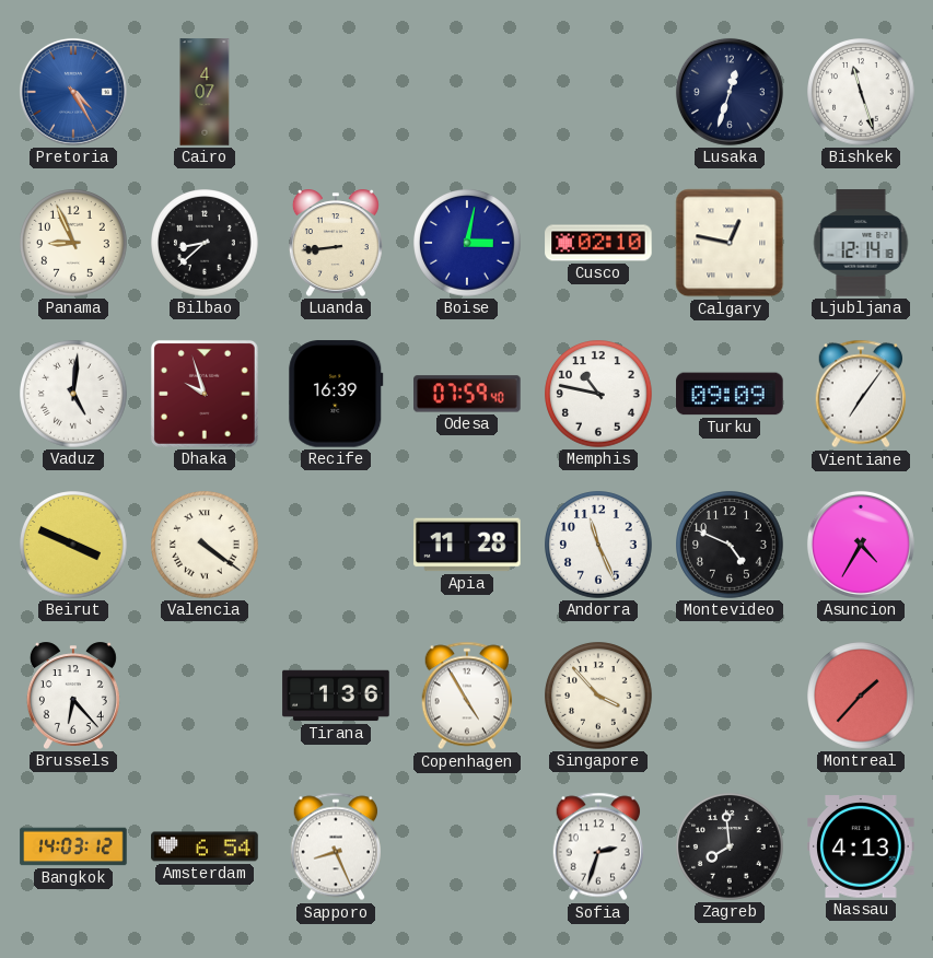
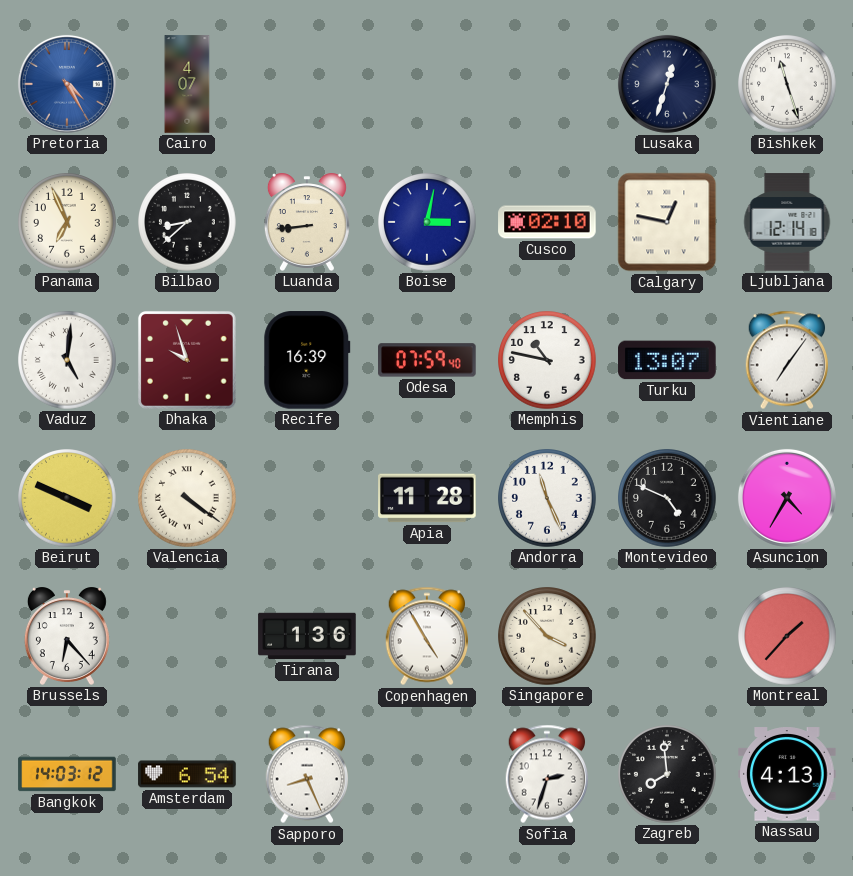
Panama: 8:56 -> 6:56
Turku: 09:09 -> 13:07
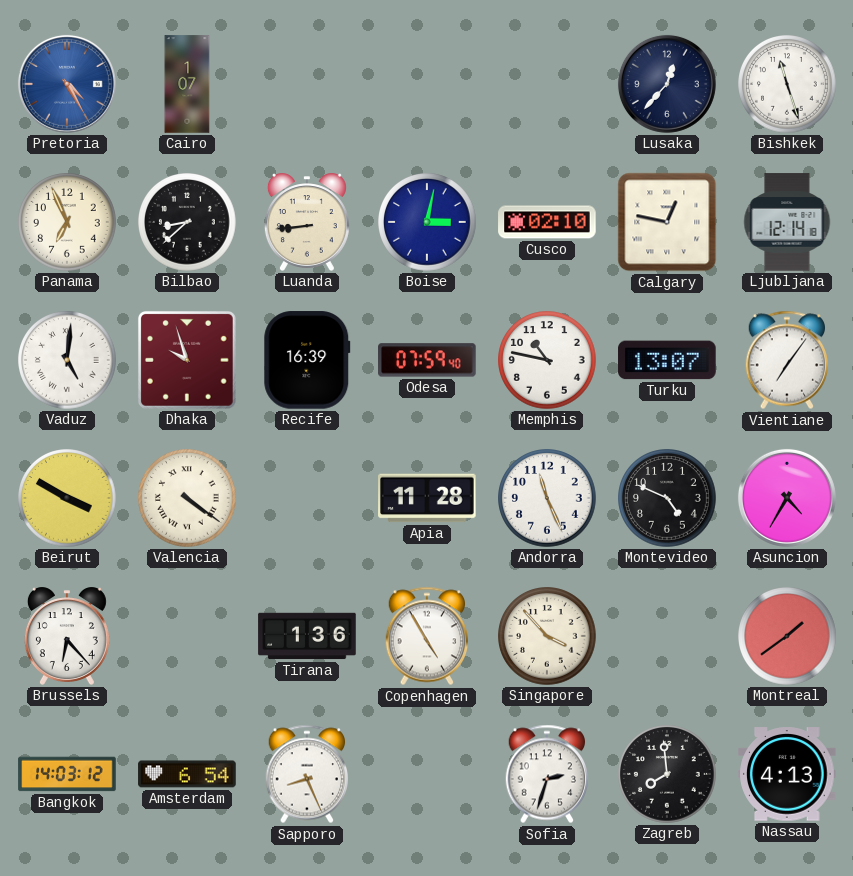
Cairo: 4:07 -> 1:07
Lusaka: 12:33 -> 12:37
Beirut: 3:49 -> 3:50
Montreal: 1:37 -> 1:39
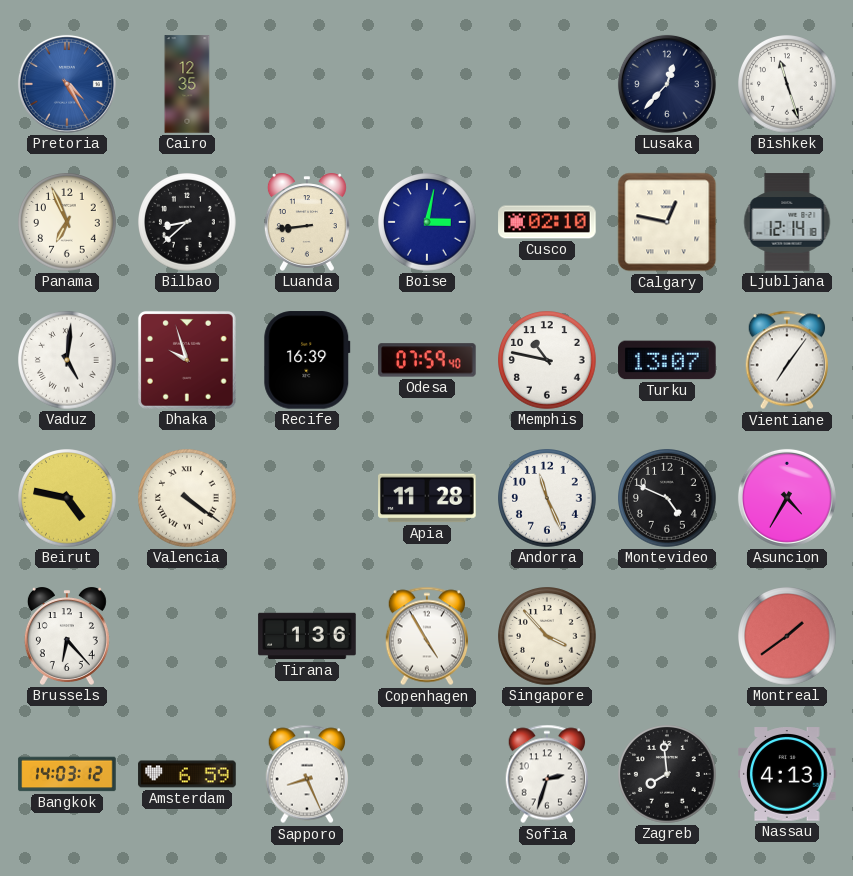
Cairo: 1:07 -> 12:35
Beirut: 3:50 -> 4:47
Amsterdam: 6:54 -> 6:59
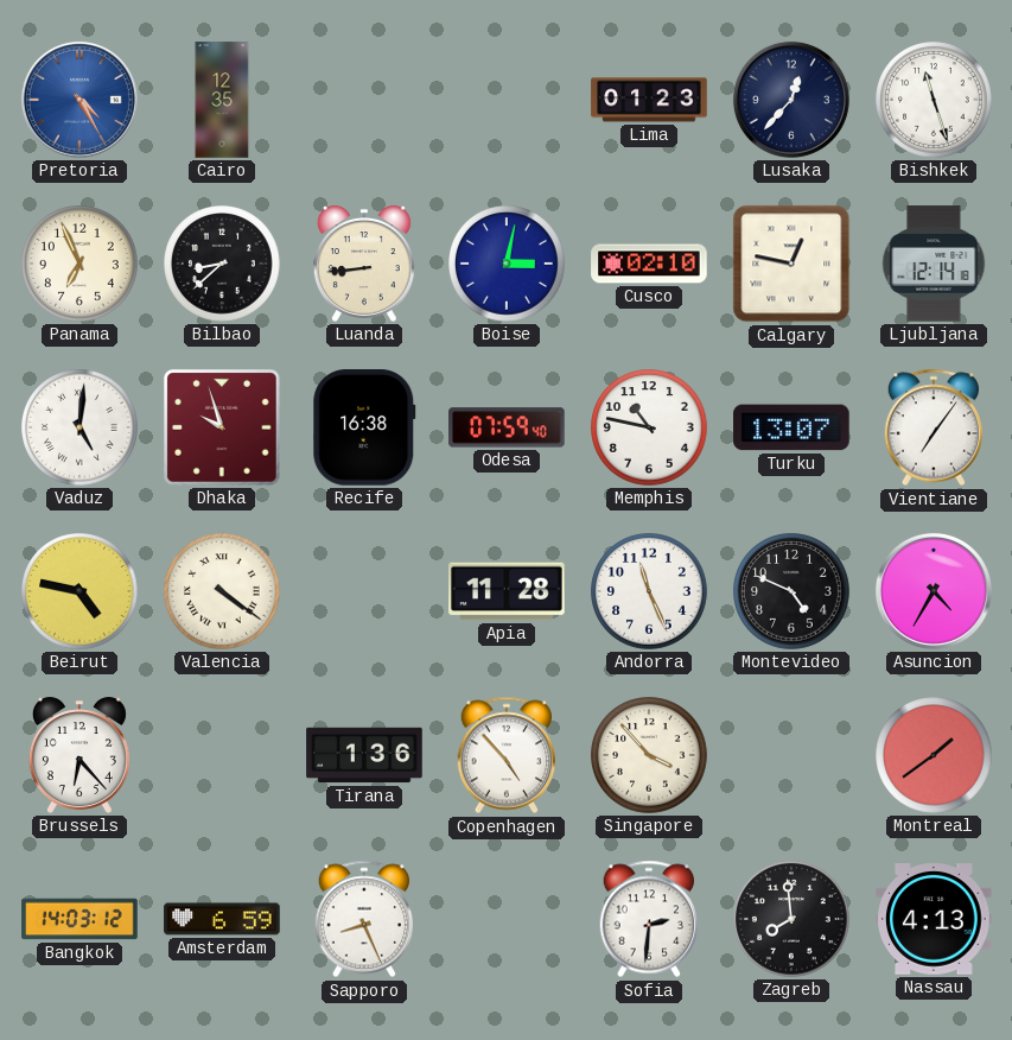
Lima: none -> 01:23
Recife: 16:39 -> 16:38
Copenhagen: 4:55 -> 4:53
Sofia: 2:33 -> 2:31
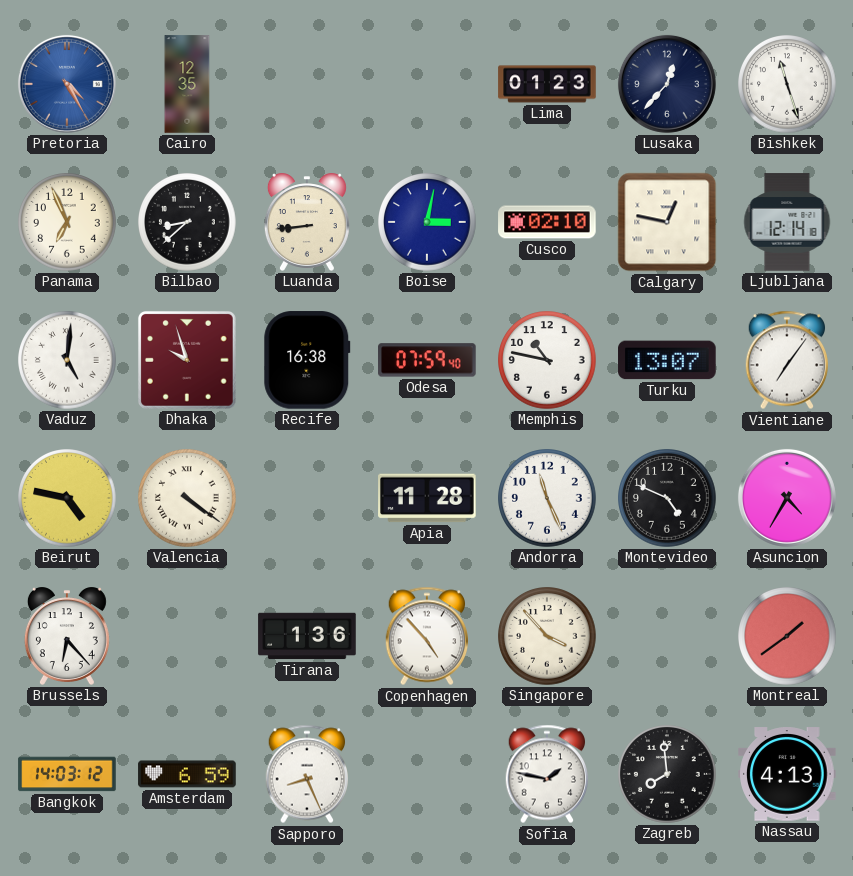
Sofia: 2:31 -> 1:47
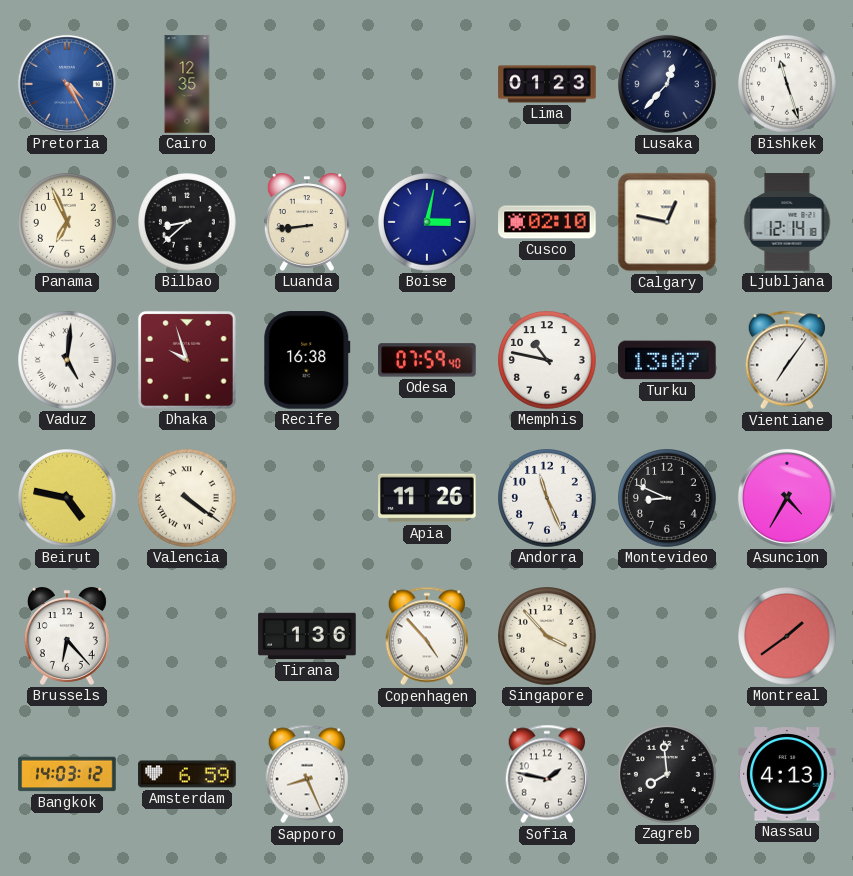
Apia: 11:28 -> 11:26
Montevideo: 4:49 -> 8:49
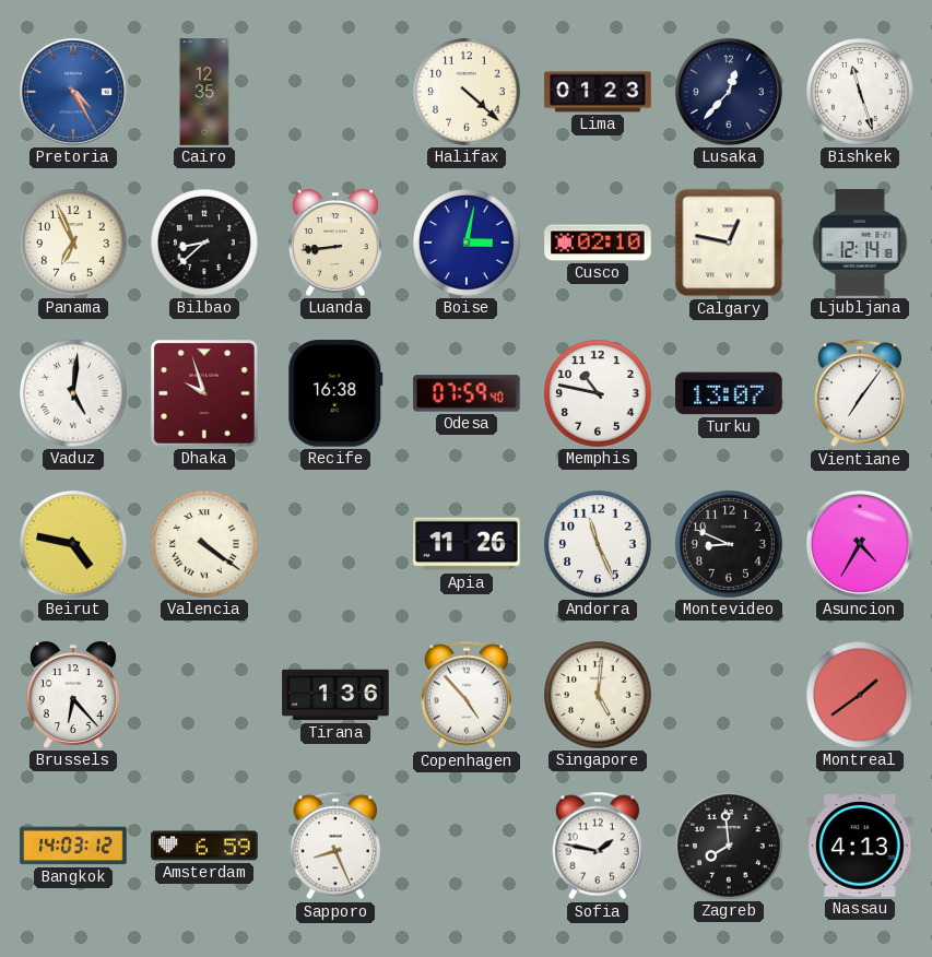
Halifax: none -> 4:22
Singapore: 3:53 -> 5:01
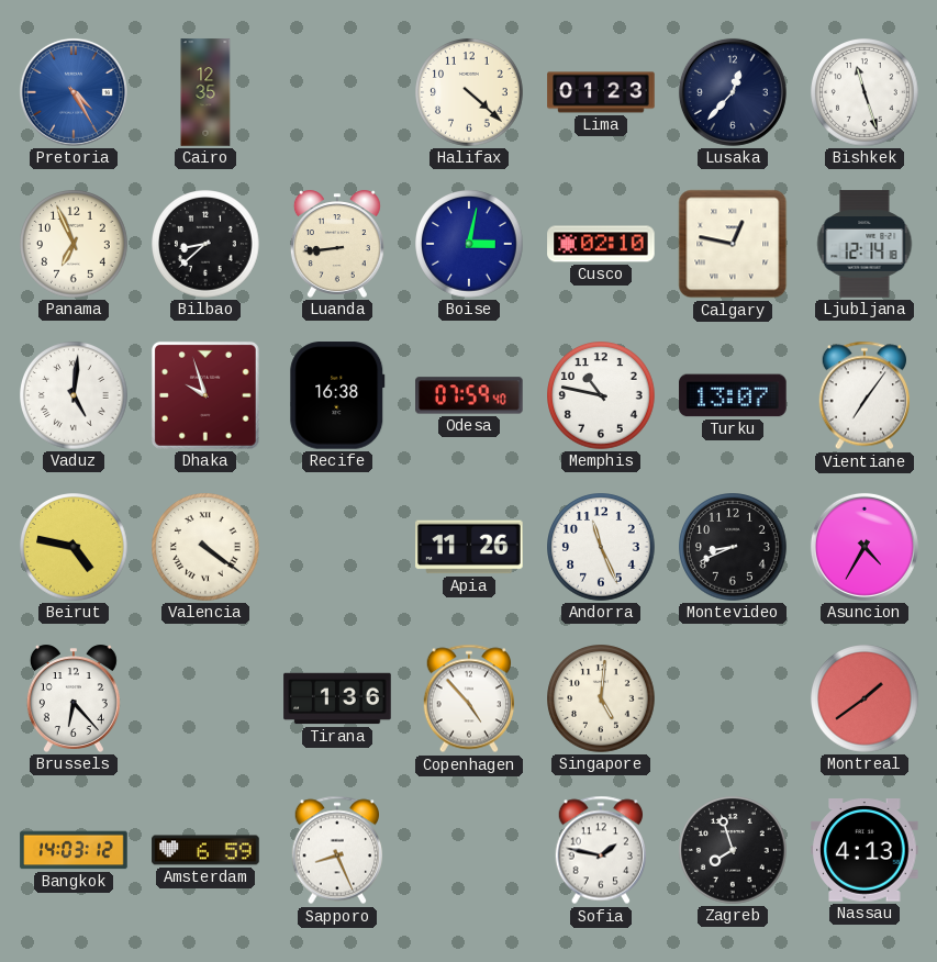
Montevideo: 8:49 -> 8:41
Zagreb: 7:59 -> 7:57
